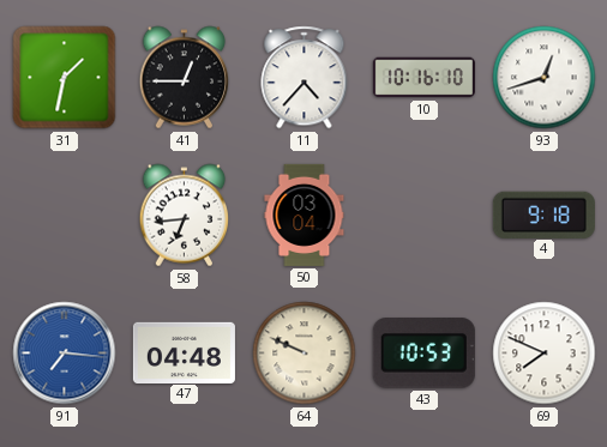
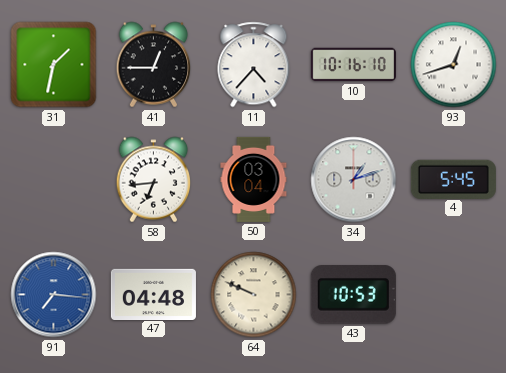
34: none -> 1:12
4: 9:18 -> 5:45
69: 7:49 -> none
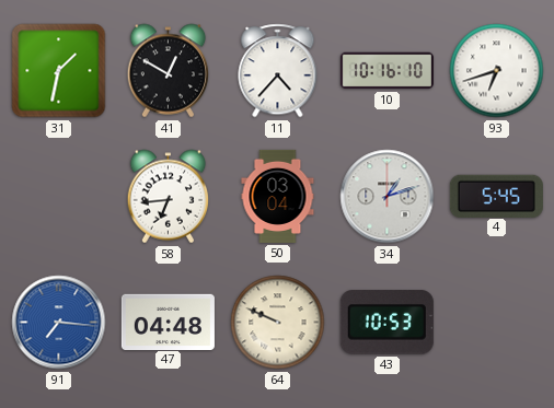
41: 12:45 -> 12:50
93: 12:42 -> 6:42
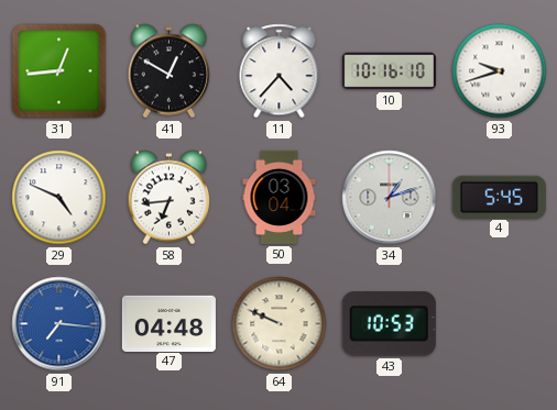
31: 1:32 -> 12:44
93: 6:42 -> 9:42
29: none -> 4:49
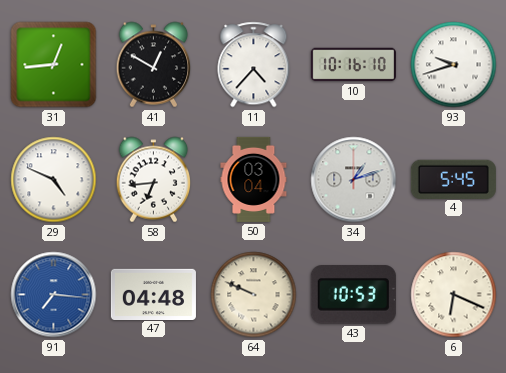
6: none -> 6:19
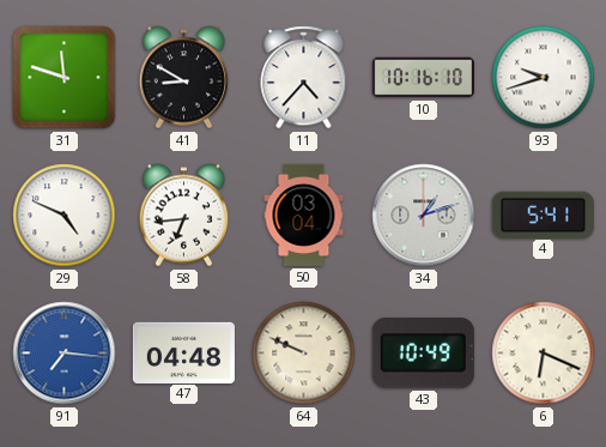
31: 12:44 -> 11:48
41: 12:50 -> 8:50
4: 5:45 -> 5:41
43: 10:53 -> 10:49
